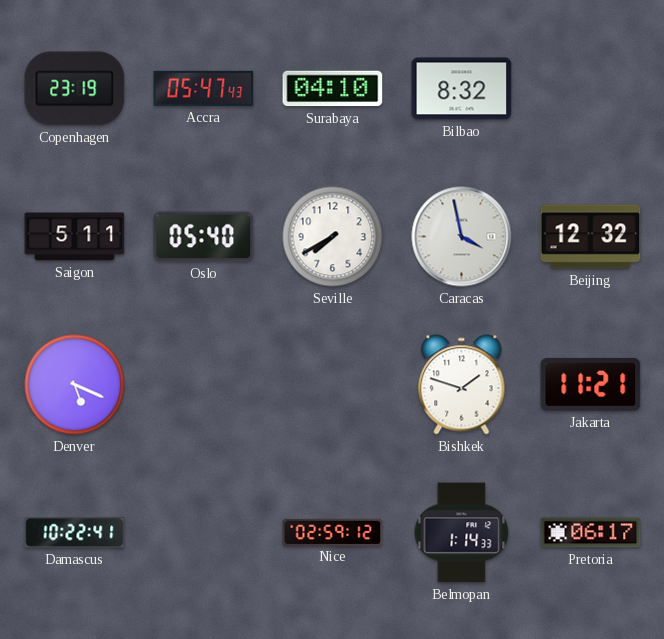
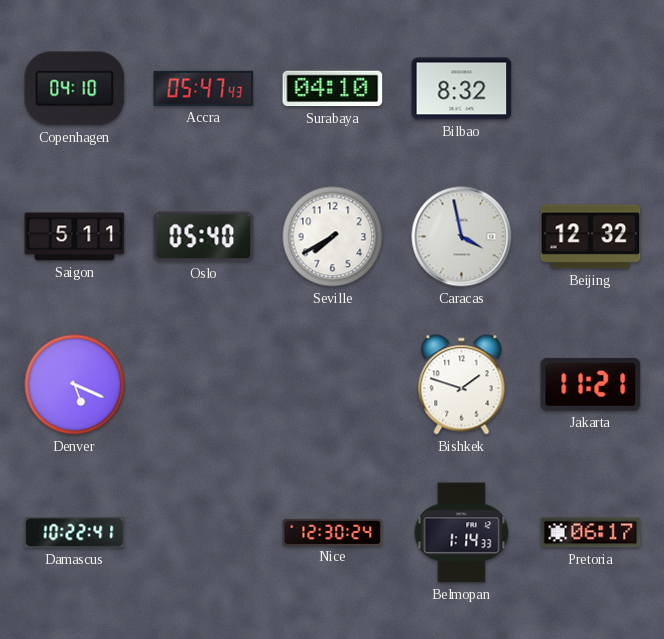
Copenhagen: 23:19 -> 04:10
Nice: 02:59 -> 12:30
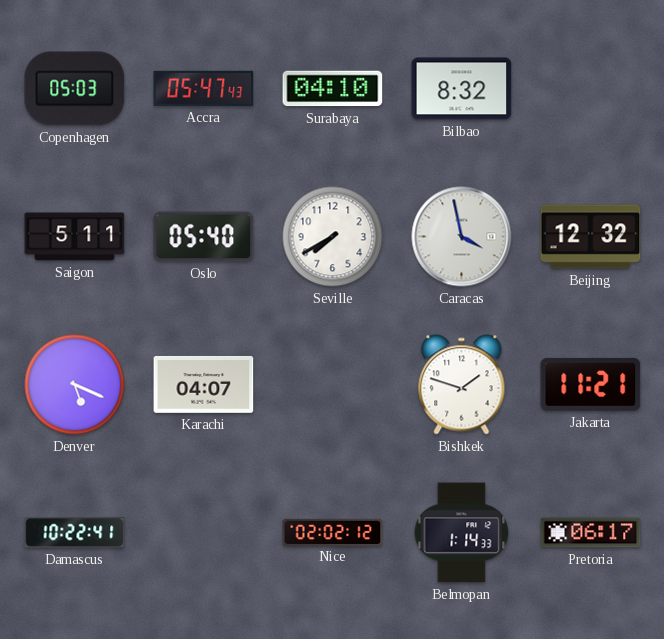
Copenhagen: 04:10 -> 05:03
Karachi: none -> 04:07
Nice: 12:30 -> 02:02
